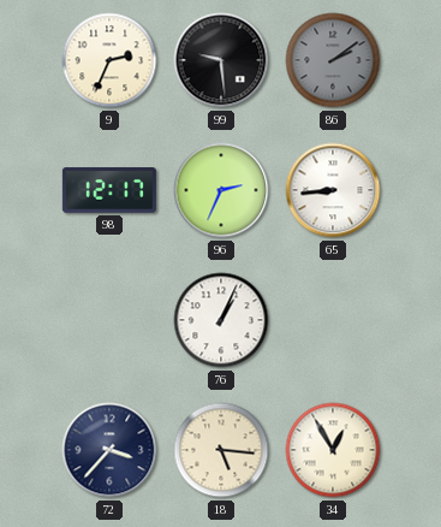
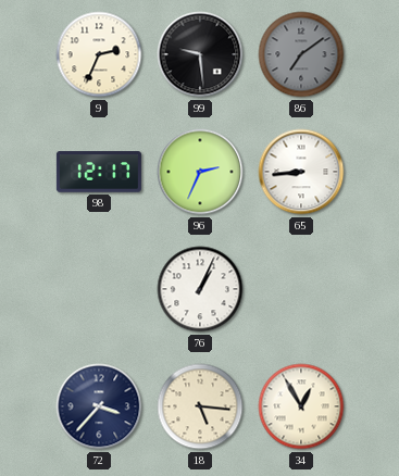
86: 2:09 -> 7:09
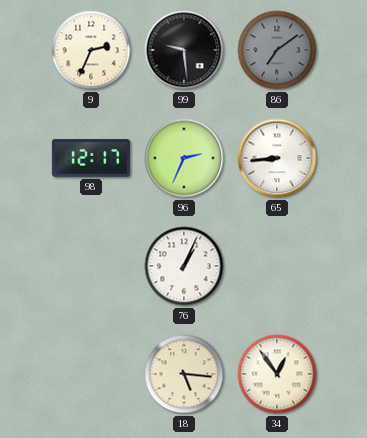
72: 3:37 -> none
34: 12:55 -> 12:54
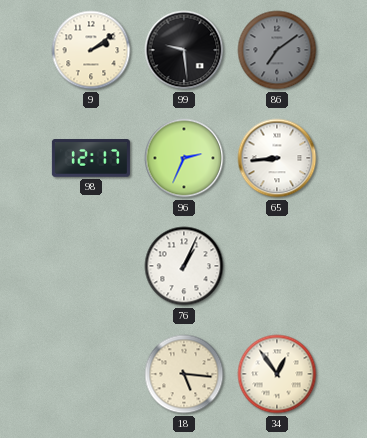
9: 2:34 -> 2:09
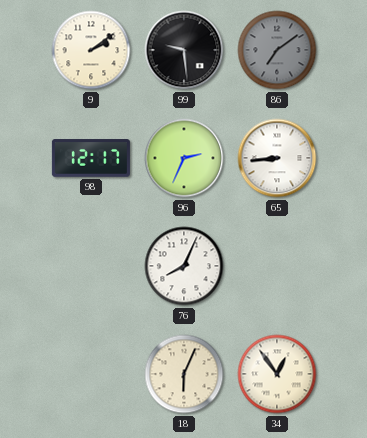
76: 1:04 -> 8:04
18: 5:16 -> 6:04
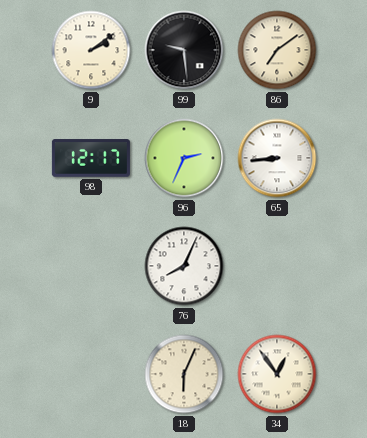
86 dial: grey -> cream
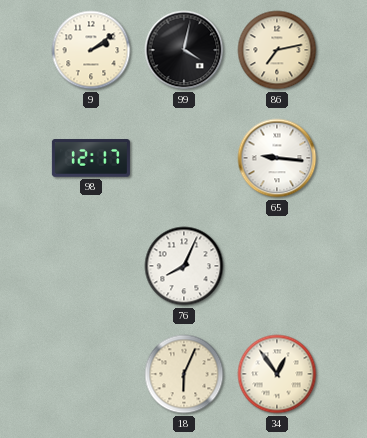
99: 9:29 -> 4:02
86: 7:09 -> 7:13
96: 2:34 -> none
65: 8:44 -> 9:16
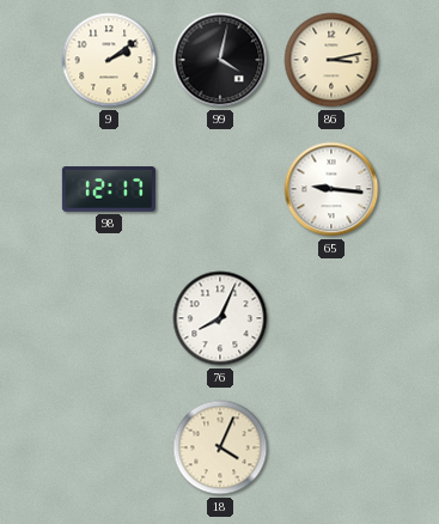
86: 7:13 -> 3:13
18: 6:04 -> 4:04
34: 12:54 -> none
